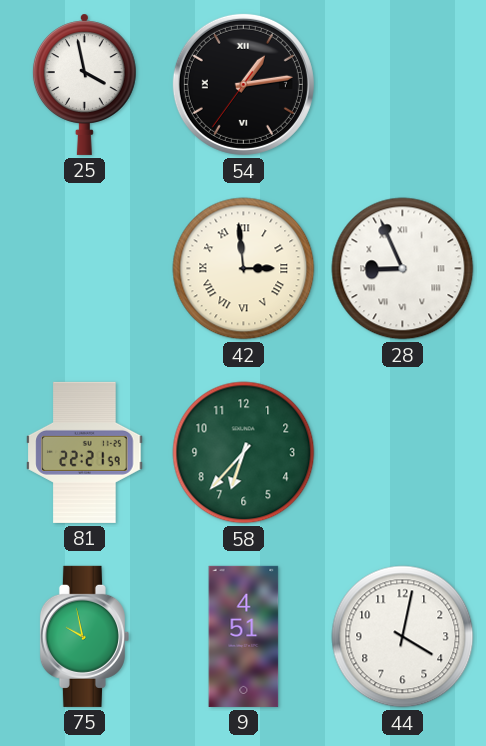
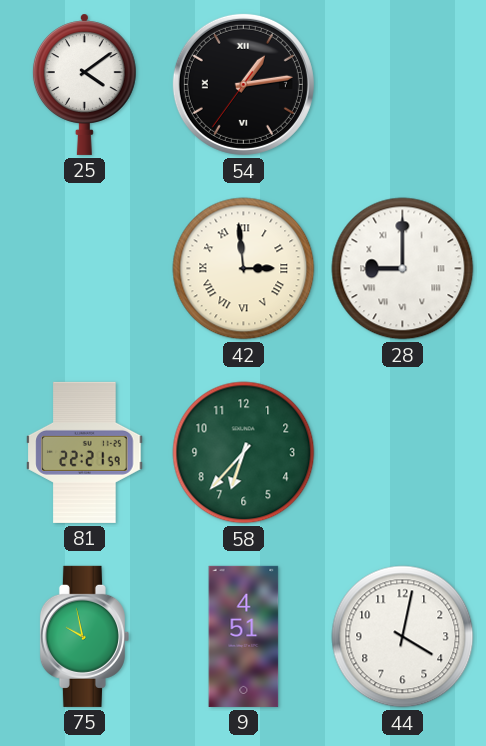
25: 3:58 -> 4:09
28: 8:56 -> 9:00
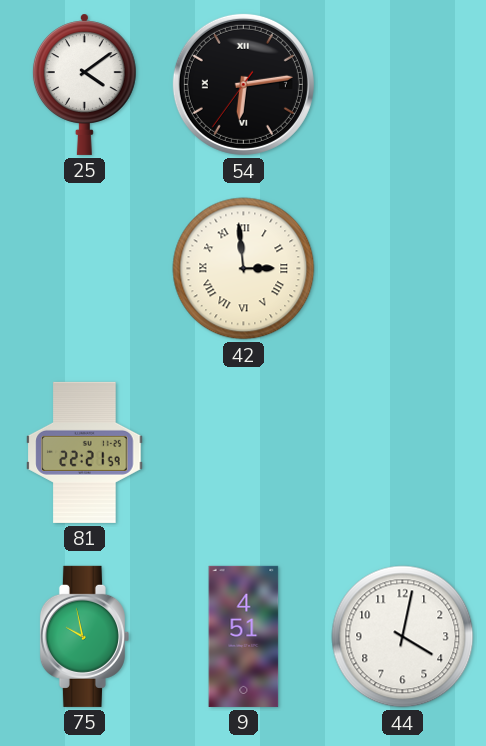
54: 1:13 -> 6:13
28: 9:00 -> none
58: 6:37 -> none
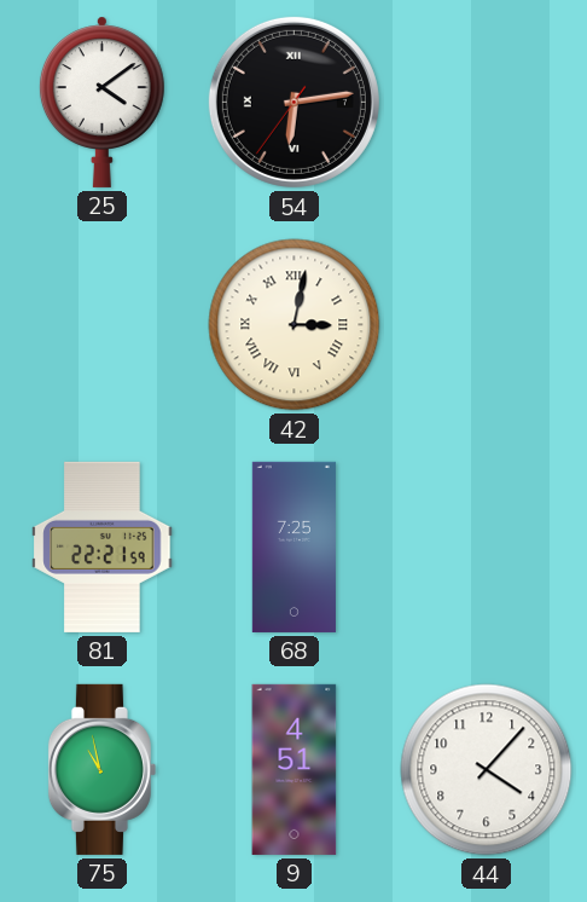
42: 2:59 -> 3:02
68: none -> 7:25
75: 9:58 -> 10:58
44: 4:02 -> 4:07
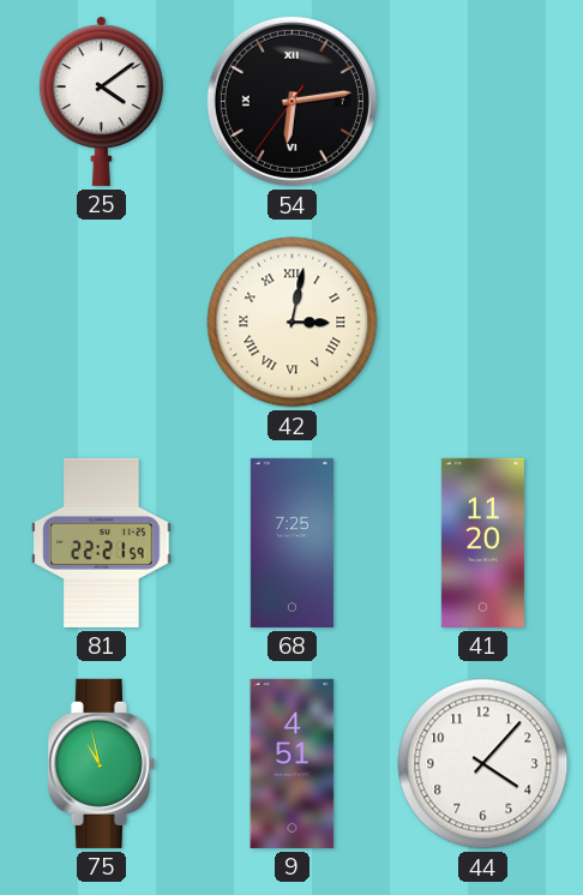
41: none -> 11:20
